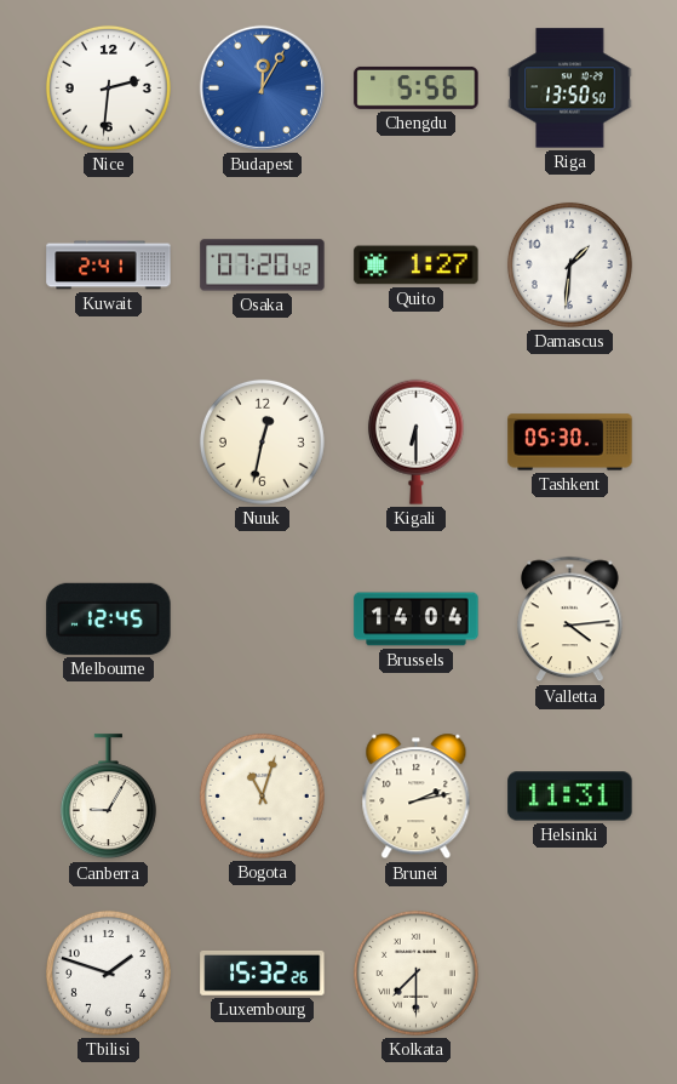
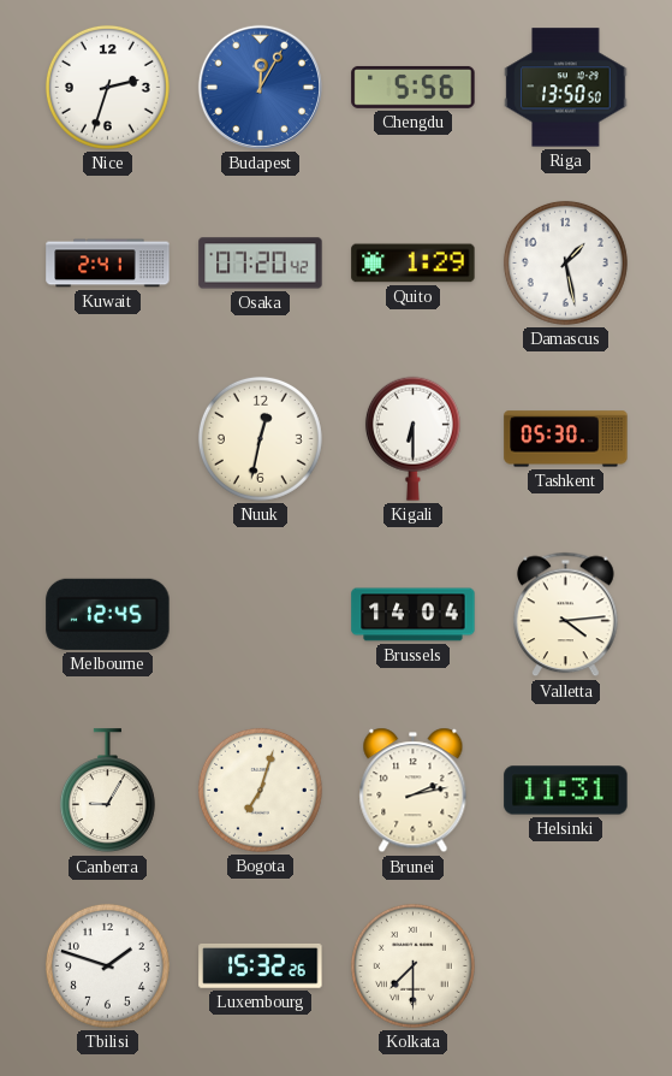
Nice: 2:31 -> 2:33
Quito: 1:27 -> 1:29
Damascus: 1:31 -> 1:28
Bogota: 11:03 -> 7:03
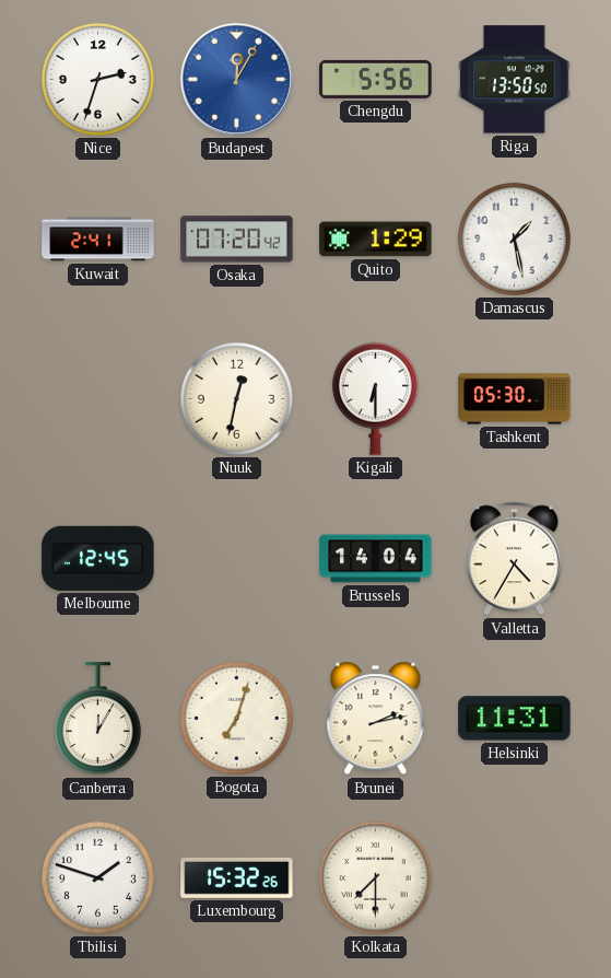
Valletta: 4:14 -> 4:35
Canberra: 9:05 -> 12:05
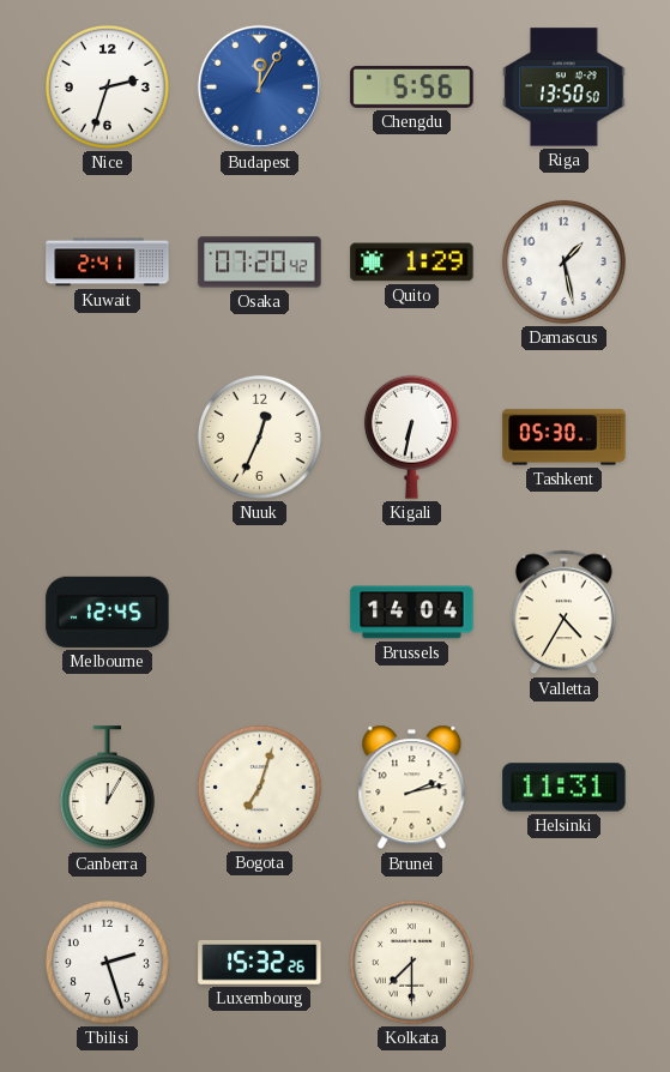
Nuuk: 12:32 -> 12:34
Kigali: 6:30 -> 6:32
Tbilisi: 1:48 -> 2:27
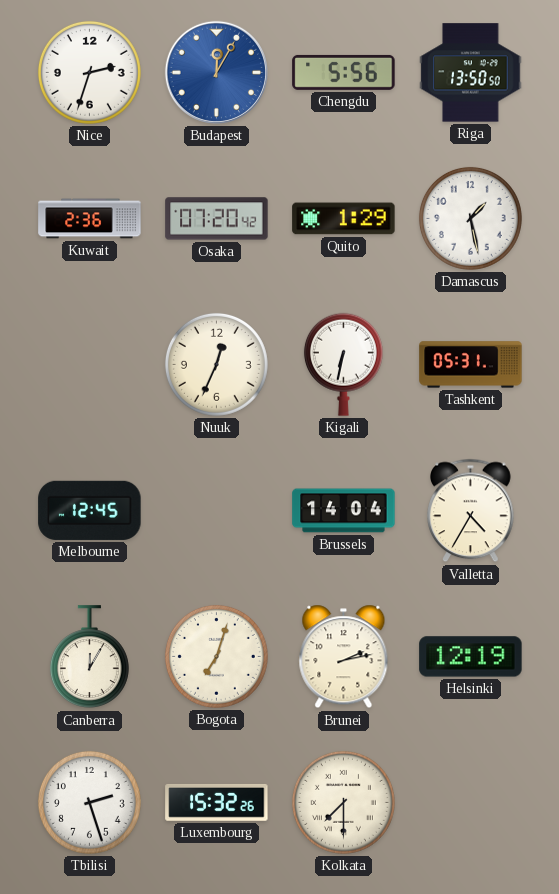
Kuwait: 2:41 -> 2:36
Tashkent: 05:30 -> 05:31
Helsinki: 11:31 -> 12:19
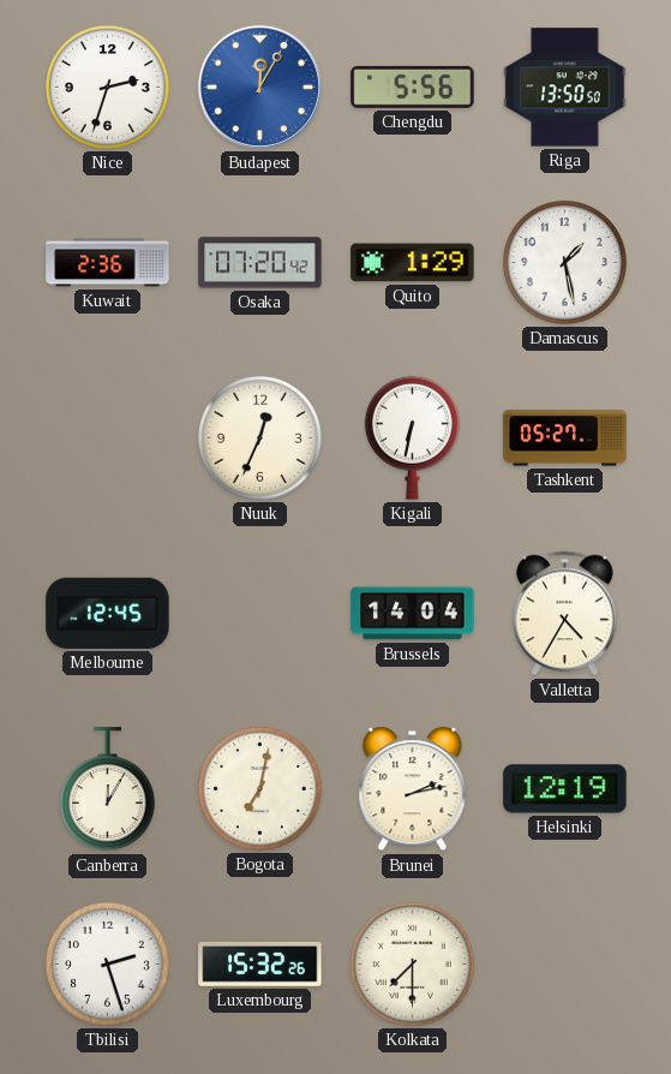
Tashkent: 05:31 -> 05:27
Bogota: 7:03 -> 7:02
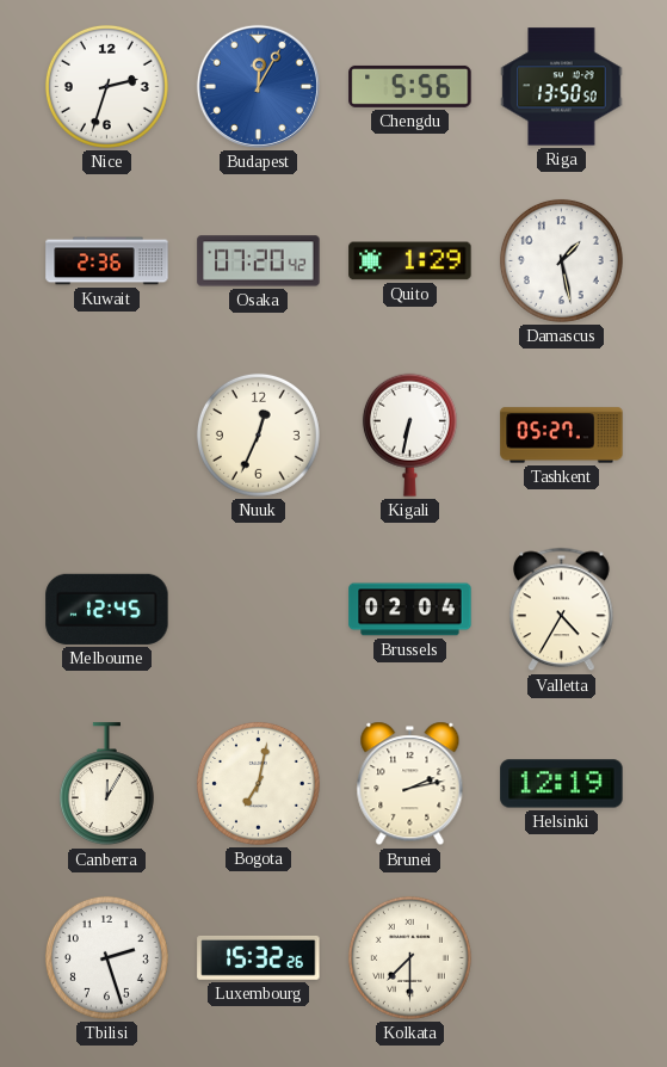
Brussels: 14:04 -> 02:04
